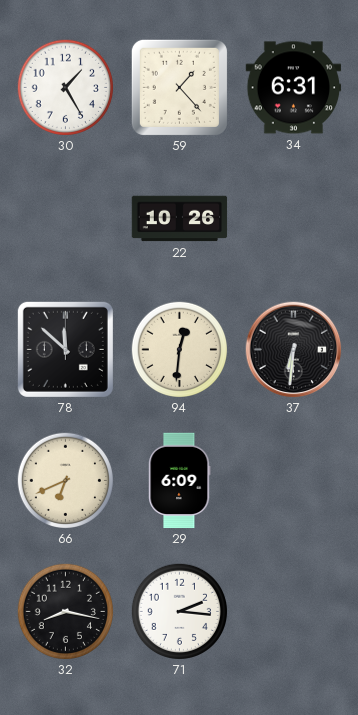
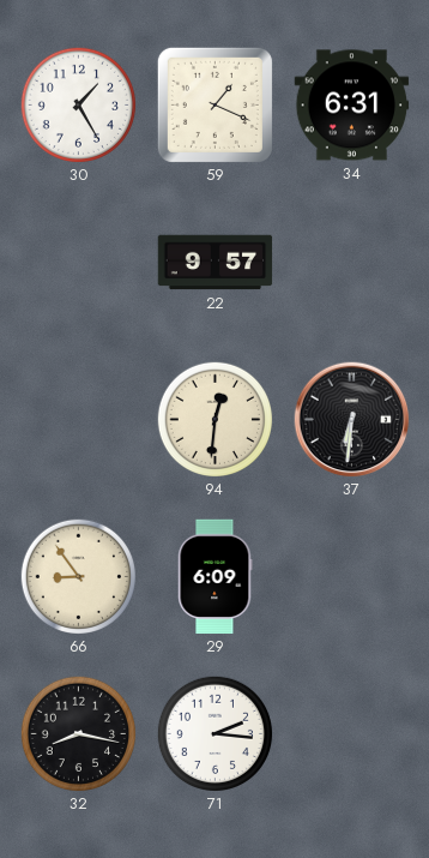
59: 1:23 -> 1:19
22: 10:26 -> 9:57
78: 11:52 -> none
66: 6:41 -> 8:54
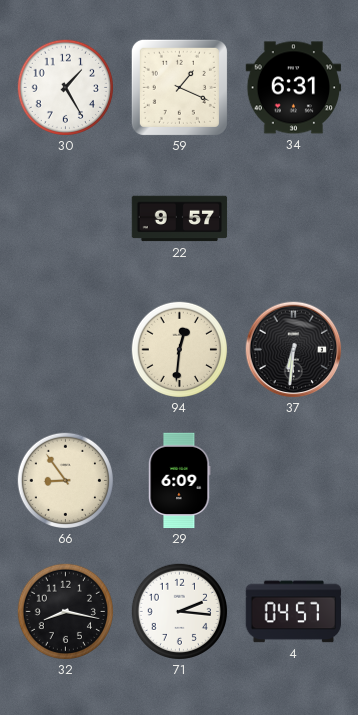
4: none -> 04:57
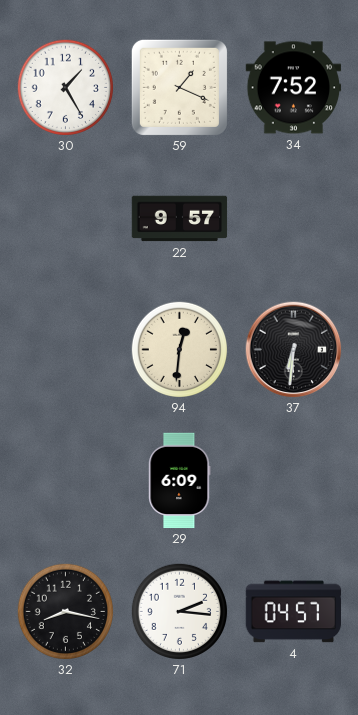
34: 6:31 -> 7:52
66: 8:54 -> none
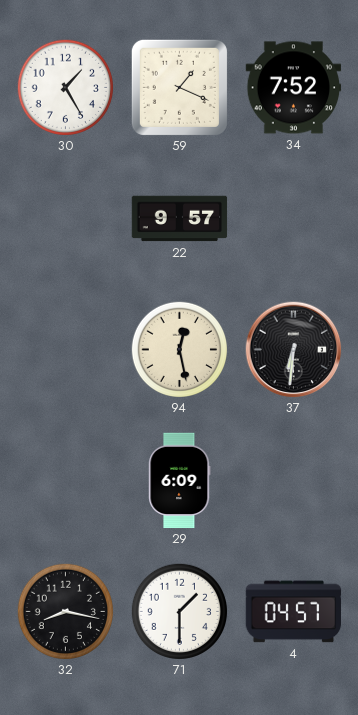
94: 12:31 -> 12:28
71: 2:16 -> 1:30
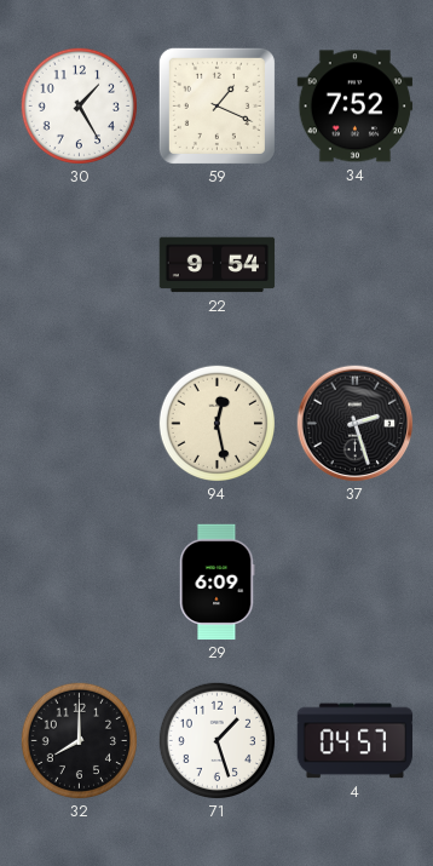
22: 9:57 -> 9:54
37: 6:31 -> 2:27
32: 8:17 -> 8:00
71: 1:30 -> 1:27
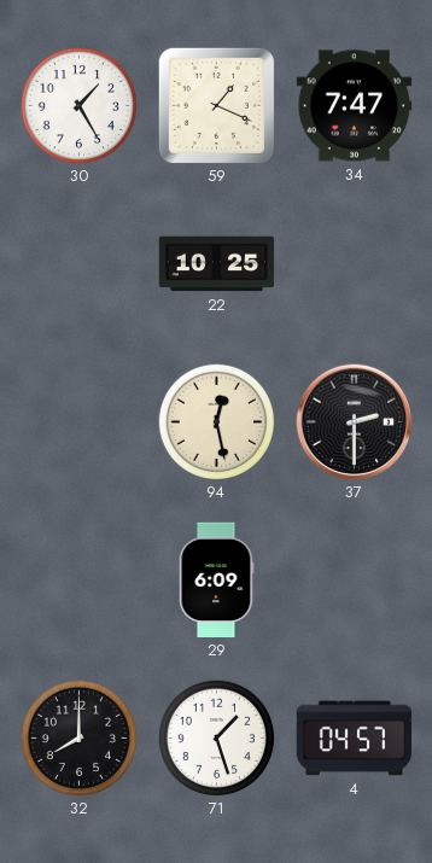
34: 7:52 -> 7:47
22: 9:54 -> 10:25
37: 2:27 -> 2:30
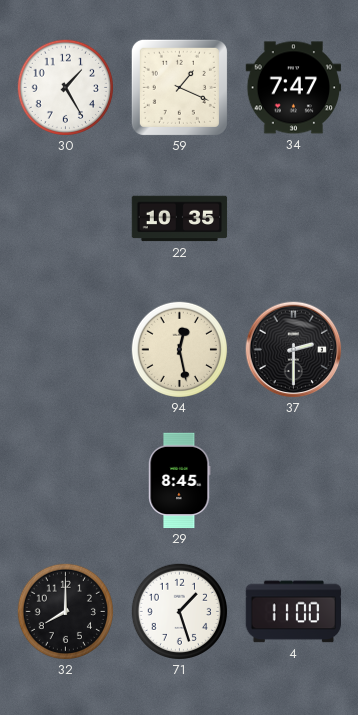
22: 10:25 -> 10:35
29: 6:09 -> 8:45
4: 04:57 -> 11:00
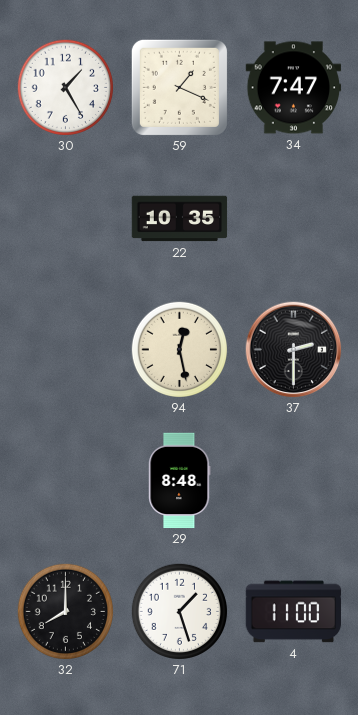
29: 8:45 -> 8:48
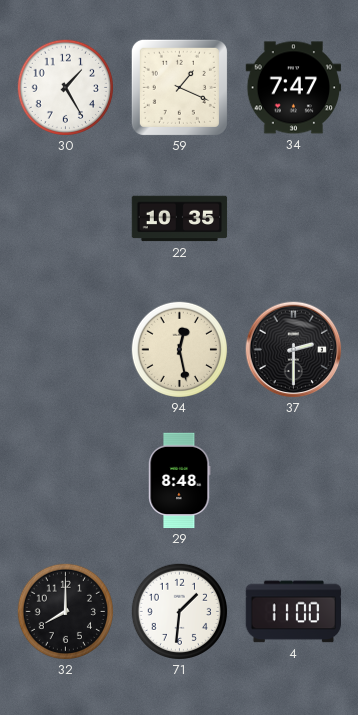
71: 1:27 -> 1:31
